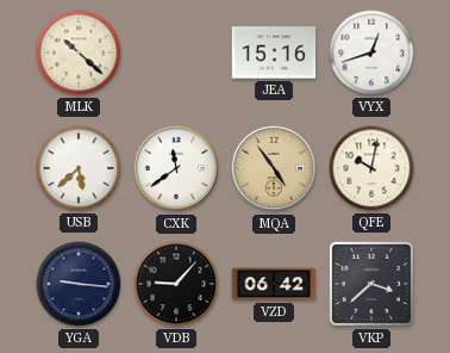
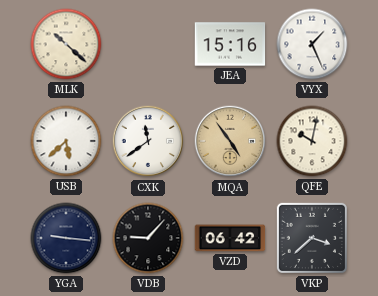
VYX: 12:42 -> 1:26
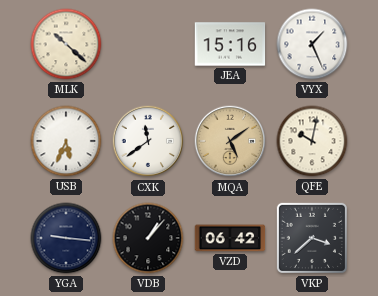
USB: 5:38 -> 5:34
MQA: 4:54 -> 5:09
VDB: 9:07 -> 1:07
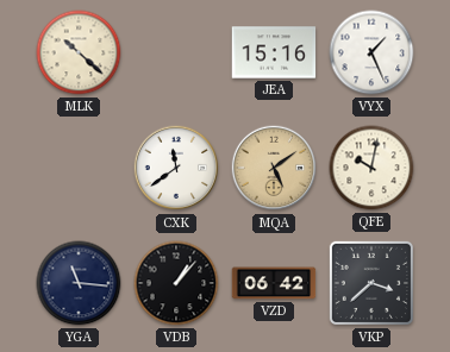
USB: 5:34 -> none
YGA: 9:16 -> 11:16
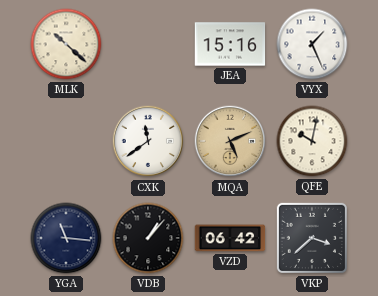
MQA: 5:09 -> 5:11
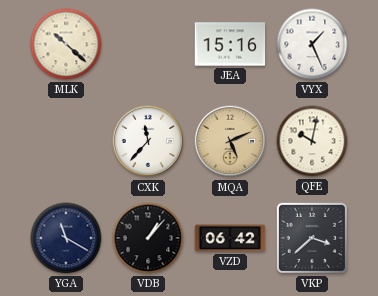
CXK: 11:39 -> 11:37
YGA: 11:16 -> 11:20
